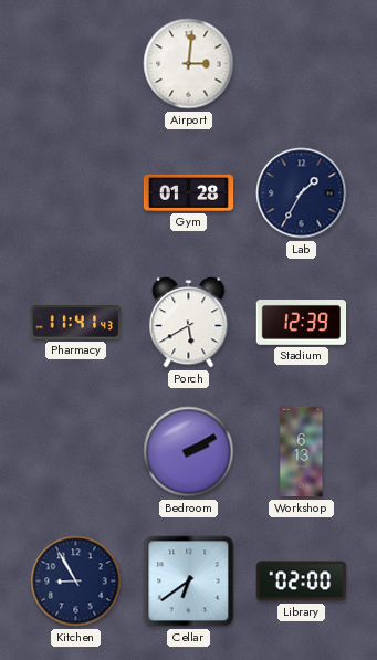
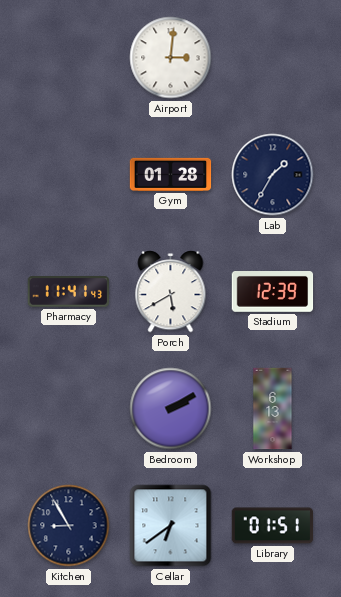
Library: 02:00 -> 01:51
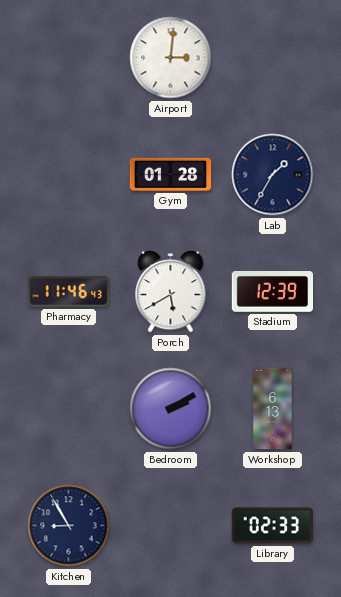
Pharmacy: 11:41 -> 11:46
Cellar: 6:39 -> none
Library: 01:51 -> 02:33
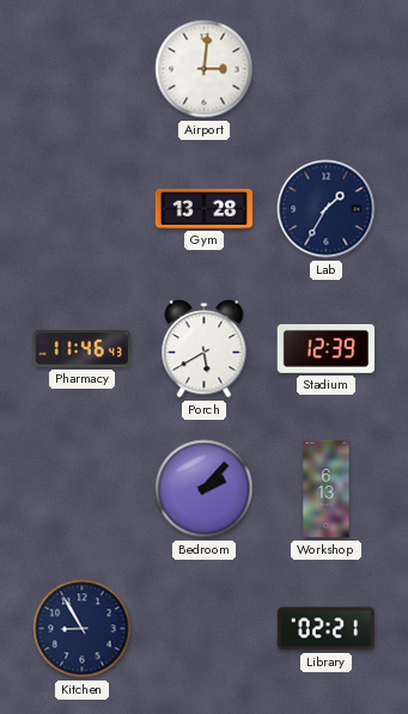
Gym: 01:28 -> 13:28
Bedroom: 2:10 -> 2:07
Library: 02:33 -> 02:21
